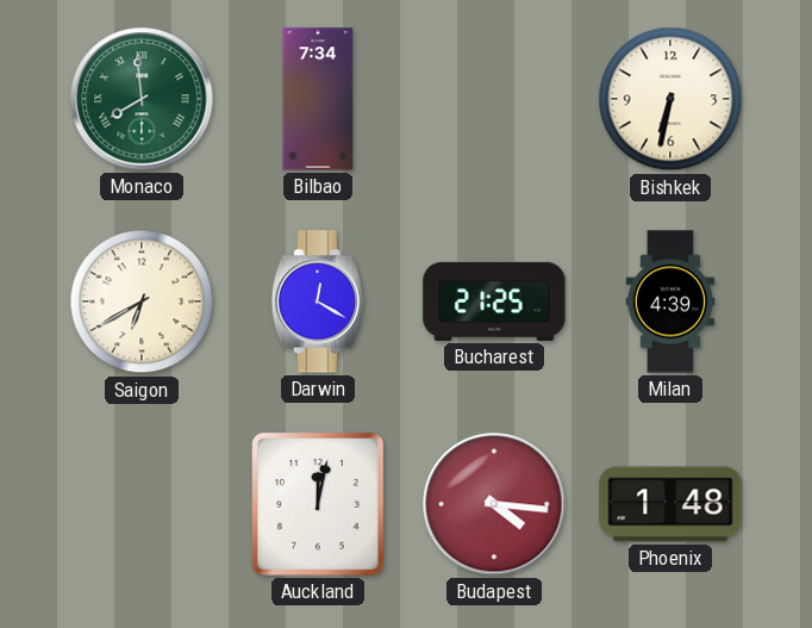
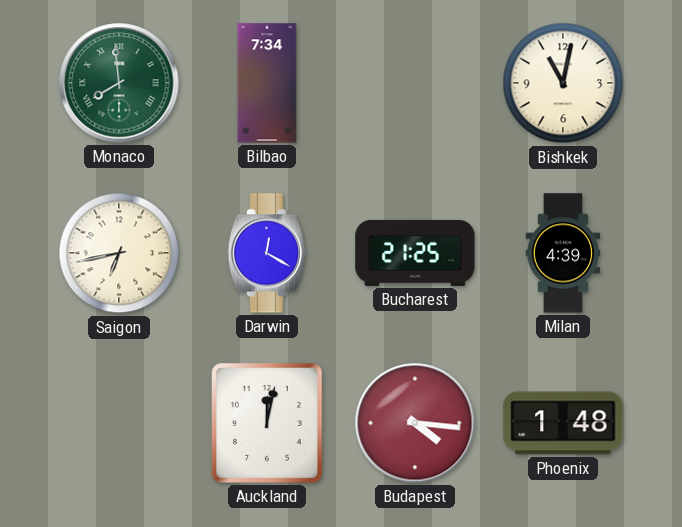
Bishkek: 6:32 -> 11:02
Saigon: 6:40 -> 6:43
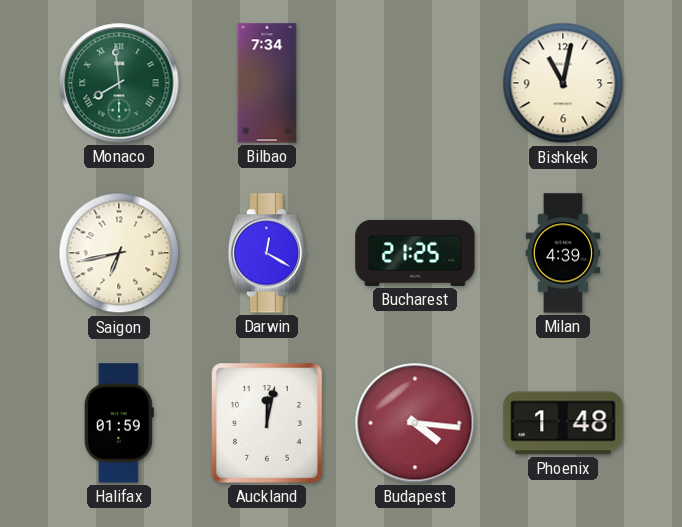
Halifax: none -> 01:59
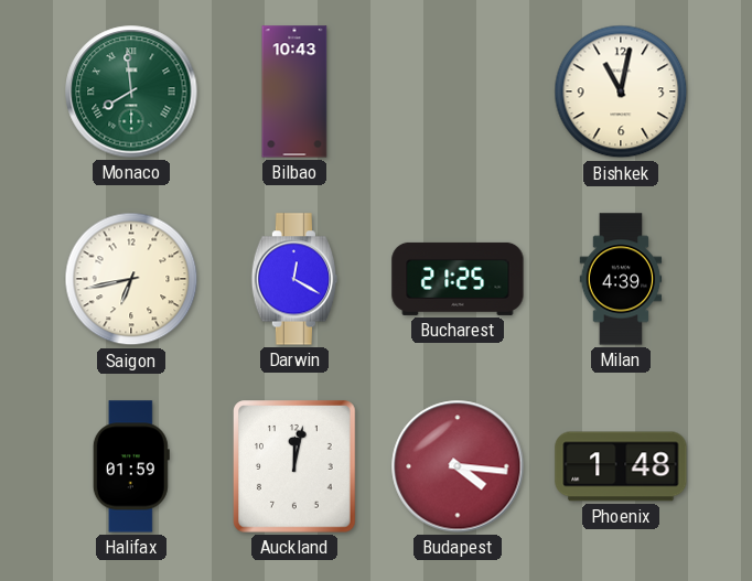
Bilbao: 7:34 -> 10:43
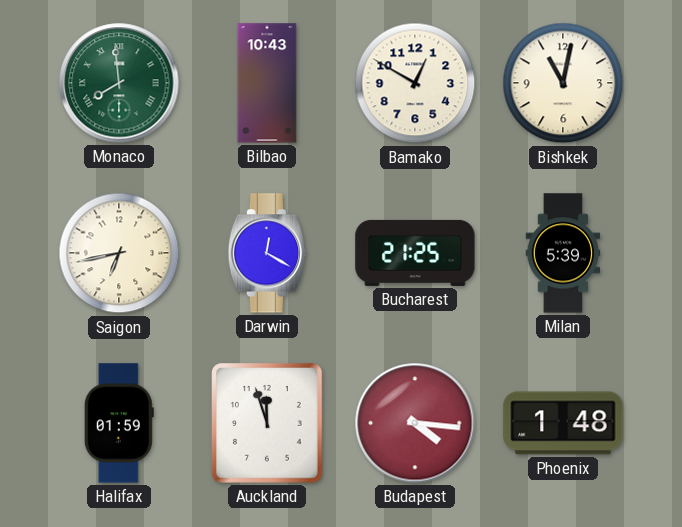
Bamako: none -> 12:50
Milan: 4:39 -> 5:39
Auckland: 12:02 -> 11:57
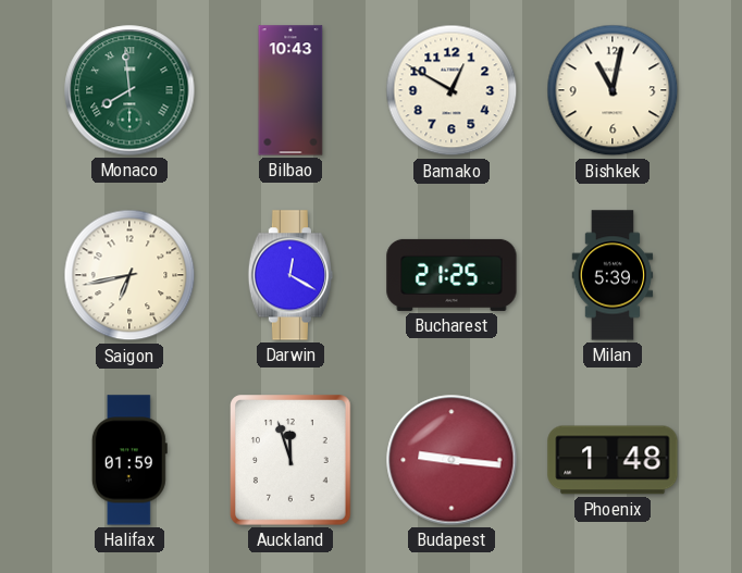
Budapest: 4:16 -> 9:16
